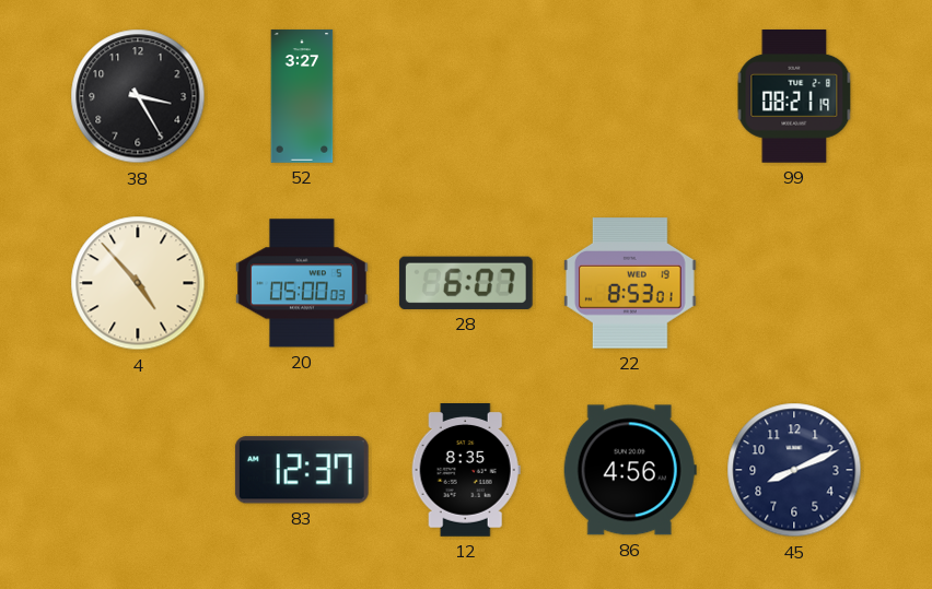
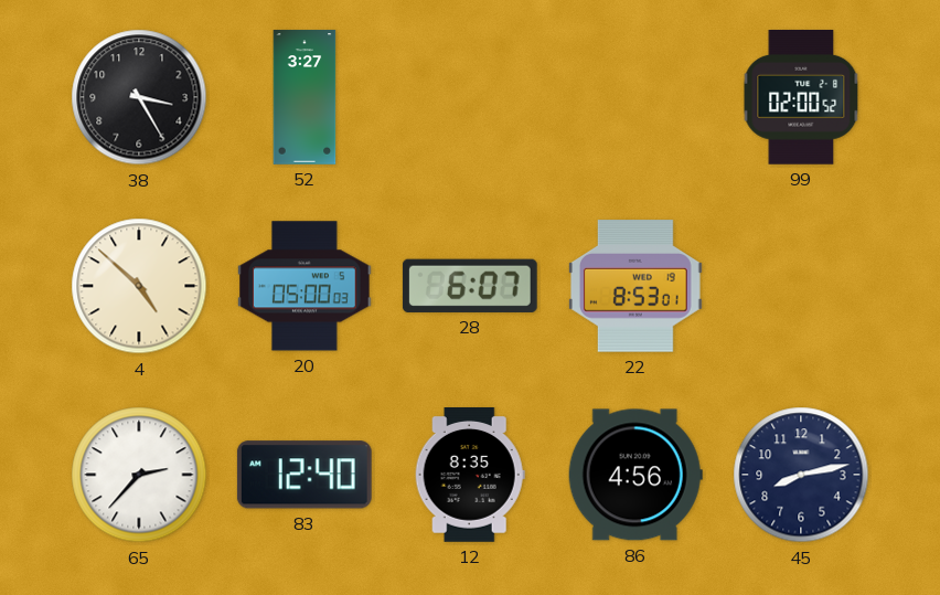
99: 08:21 -> 02:00
4: 4:53 -> 4:52
65: none -> 2:37
83: 12:37 -> 12:40
45: 8:11 -> 8:13
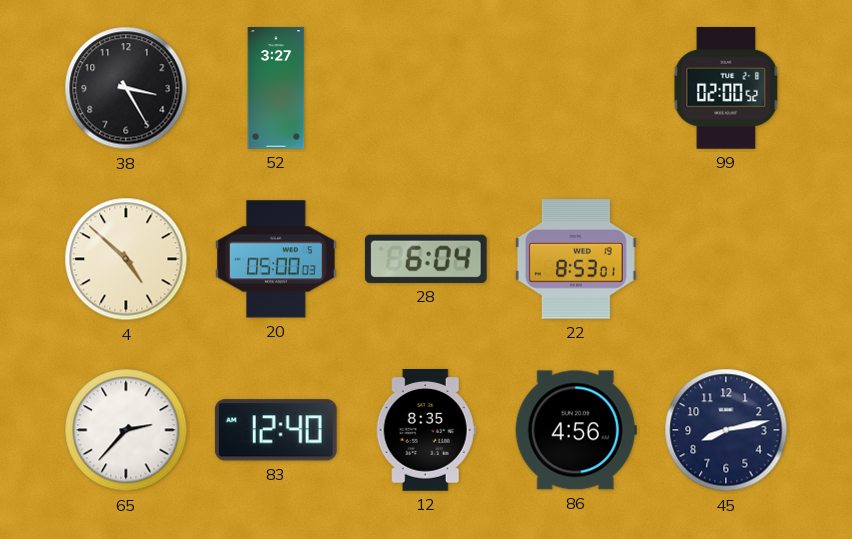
28: 6:07 -> 6:04
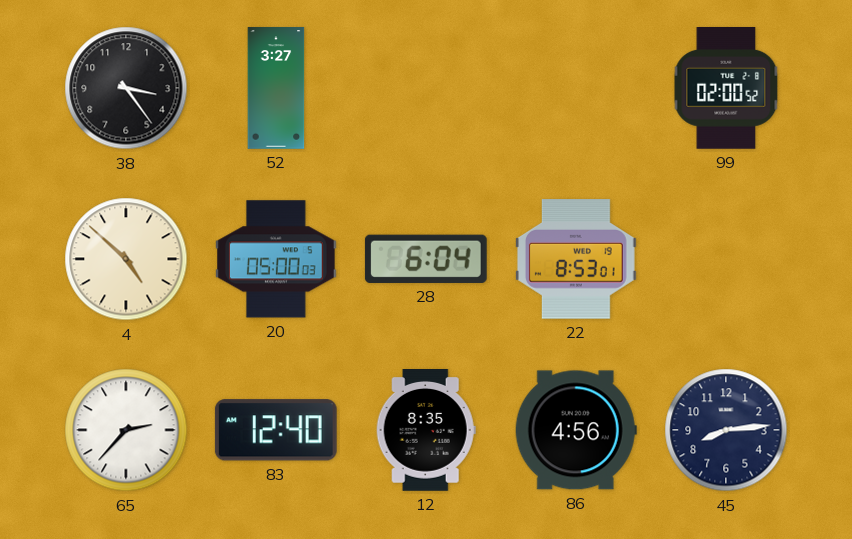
38: 3:25 -> 3:24
45: 8:13 -> 8:14
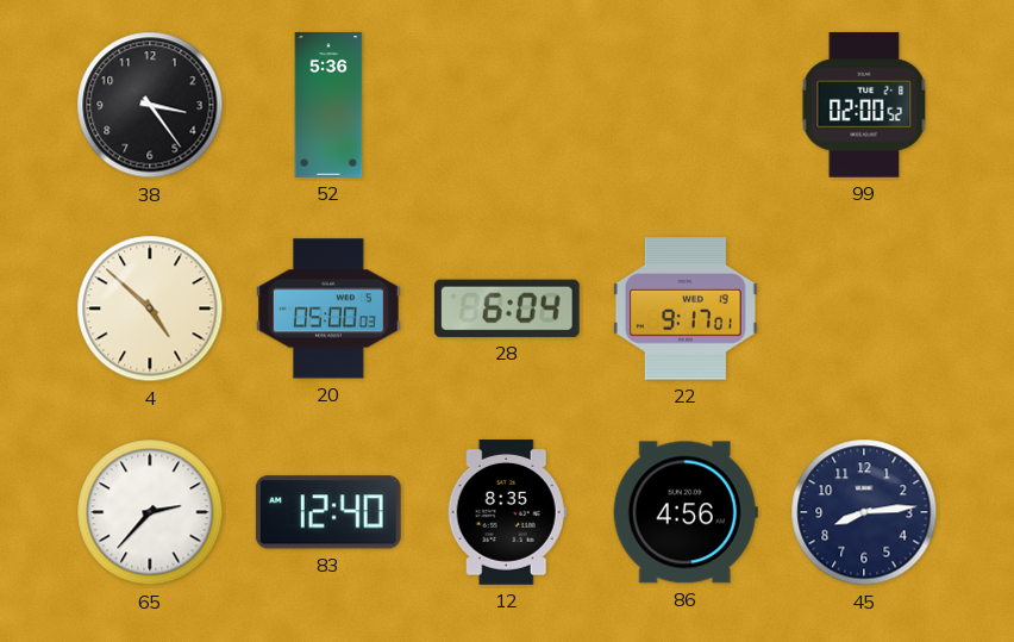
52: 3:27 -> 5:36
22: 8:53 -> 9:17
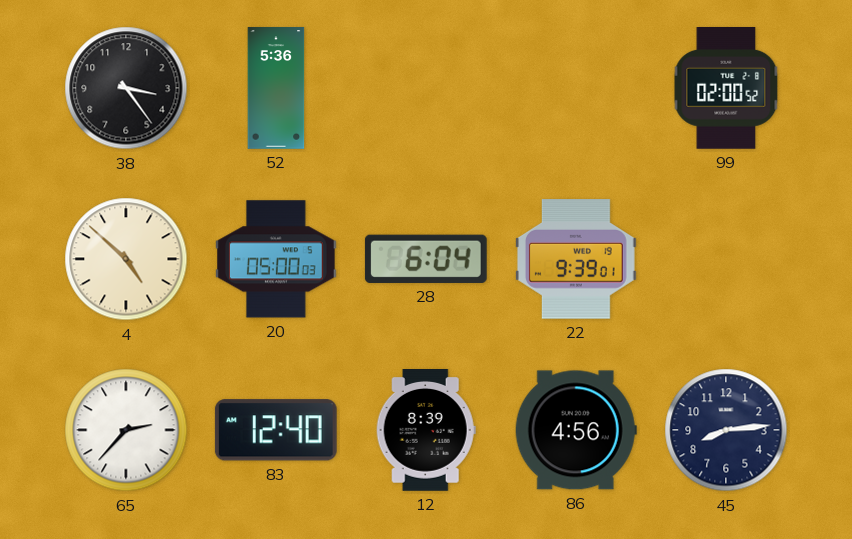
22: 9:17 -> 9:39
12: 8:35 -> 8:39
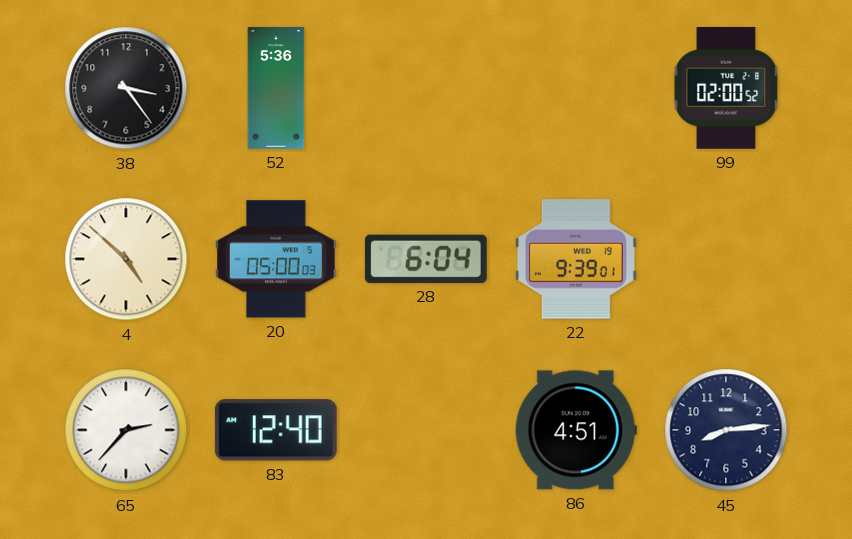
12: 8:39 -> none
86: 4:56 -> 4:51
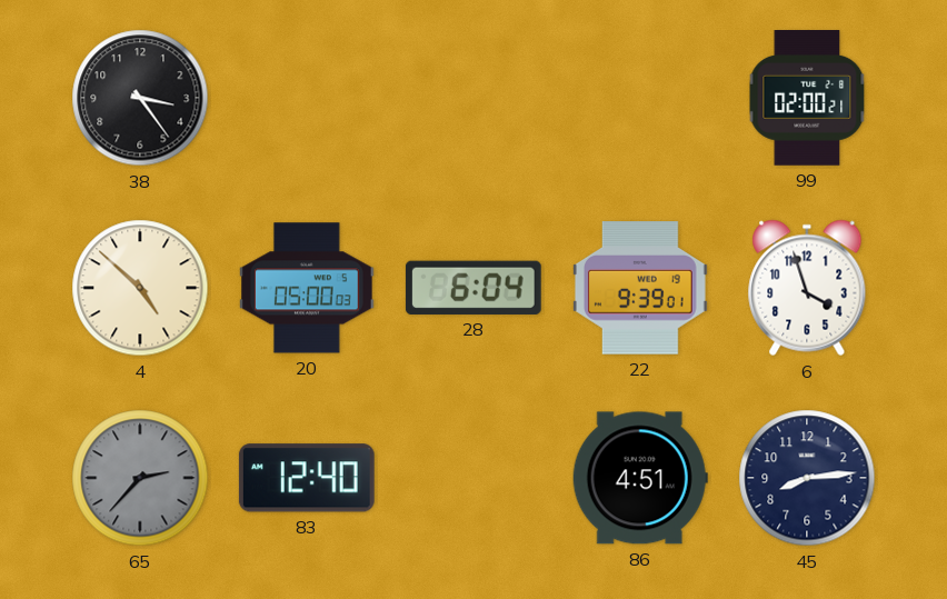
52: 5:36 -> none
99: 02:00:52 -> 02:00:21
6: none -> 3:57
65 dial: white -> grey
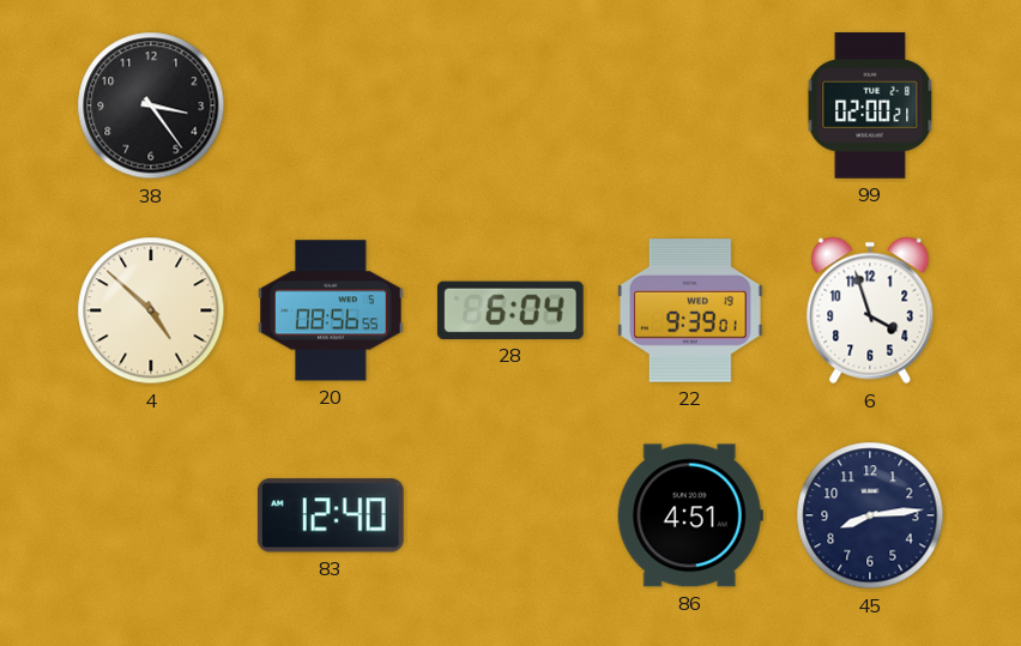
20: 05:00 -> 08:56
65: 2:37 -> none
